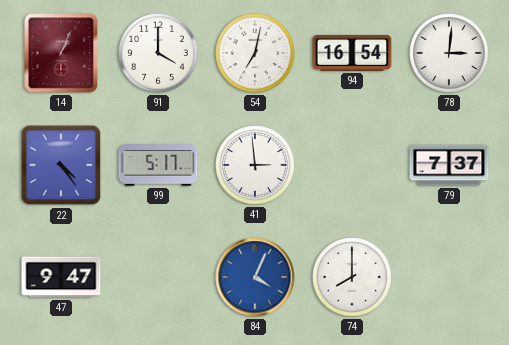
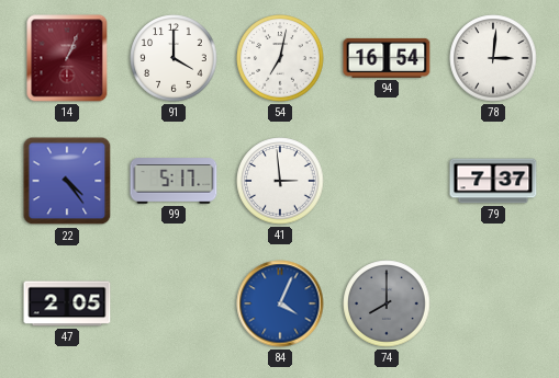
47: 9:47 -> 2:05
74 dial: white -> grey
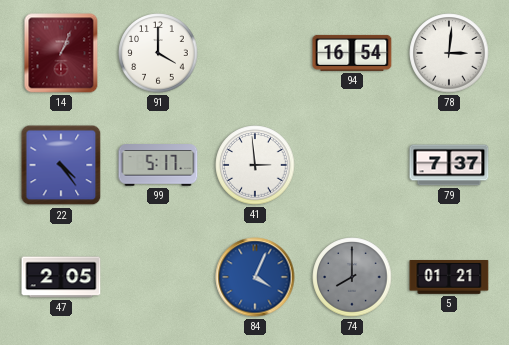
54: 7:02 -> none
5: none -> 01:21
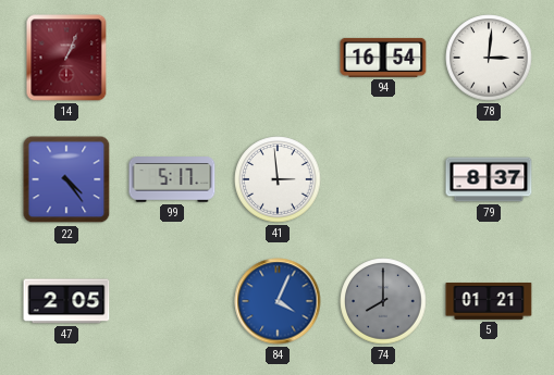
91: 4:00 -> none
79: 7:37 -> 8:37
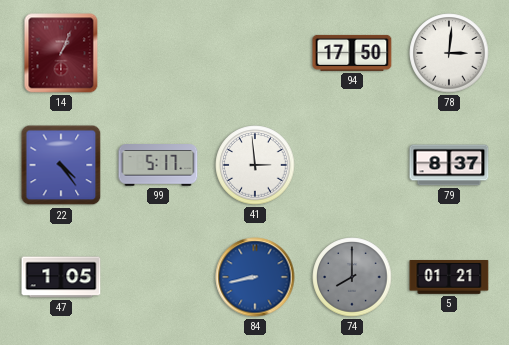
94: 16:54 -> 17:50
47: 2:05 -> 1:05
84: 4:04 -> 8:43
